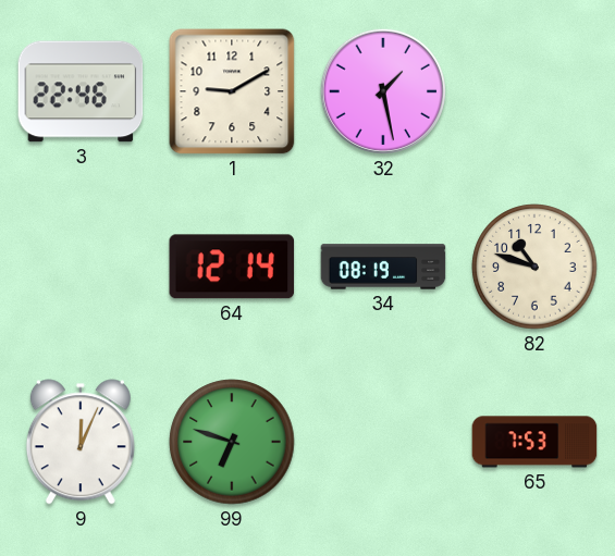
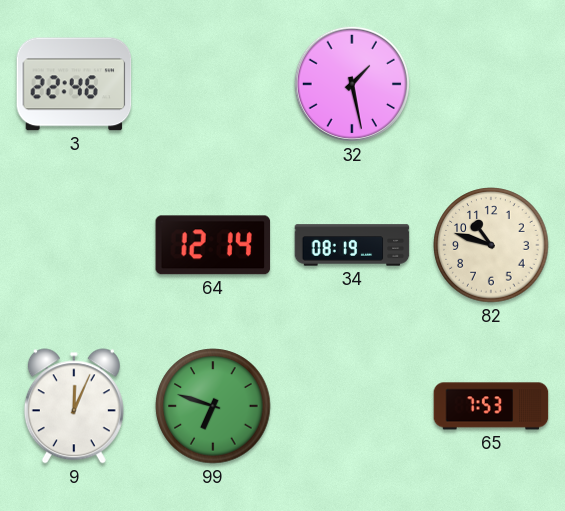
1: 9:10 -> none
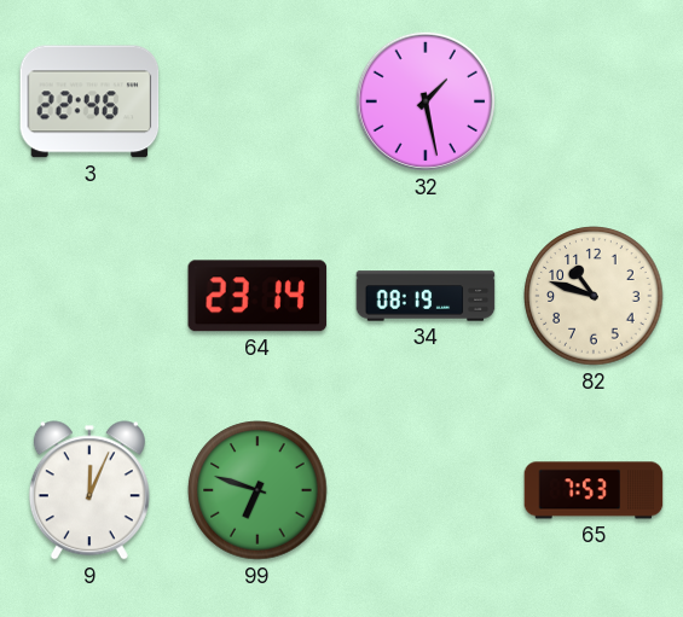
64: 12:14 -> 23:14
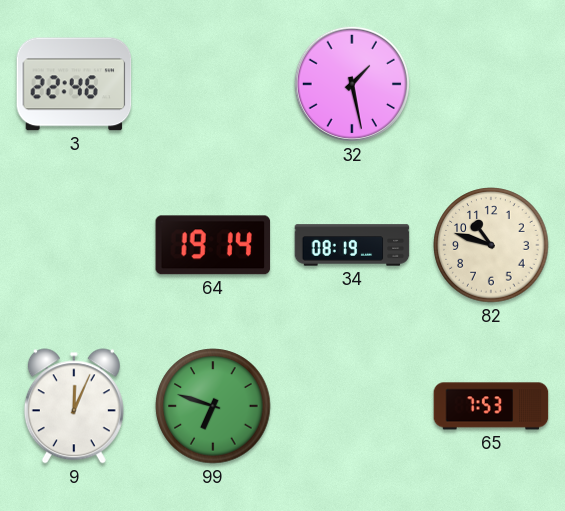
64: 23:14 -> 19:14
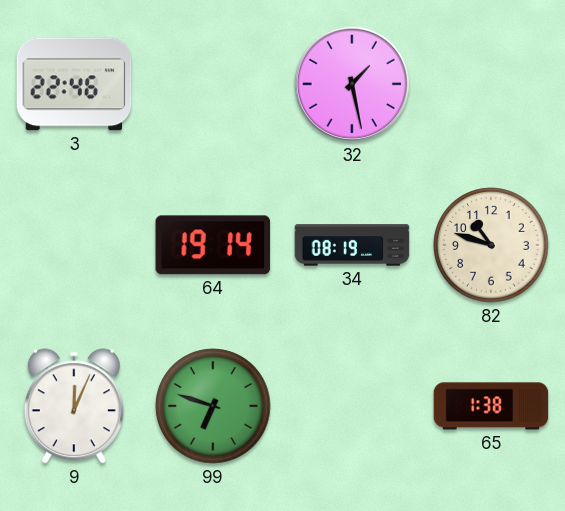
65: 7:53 -> 1:38
